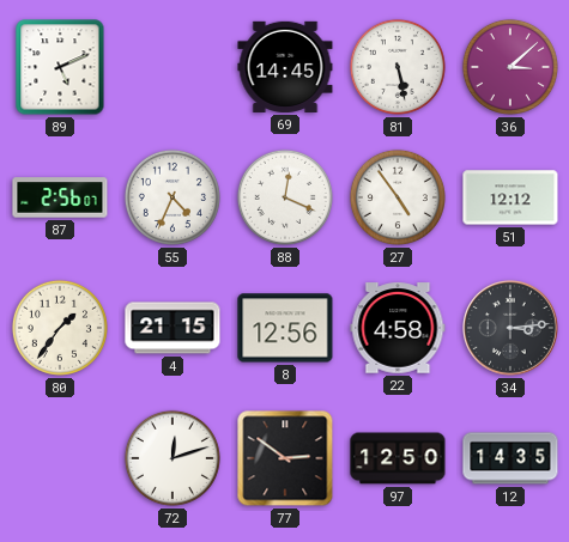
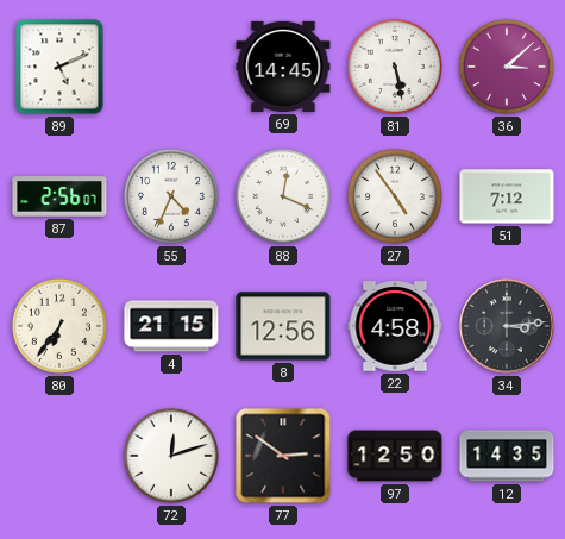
51: 12:12 -> 7:12
80: 1:36 -> 6:36
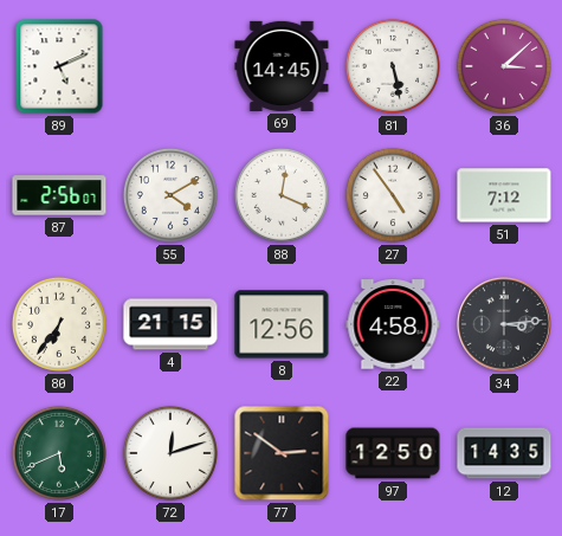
55: 4:34 -> 4:10
17: none -> 5:41
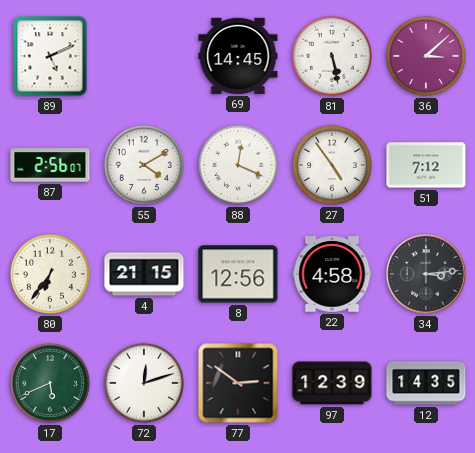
97: 12:50 -> 12:39
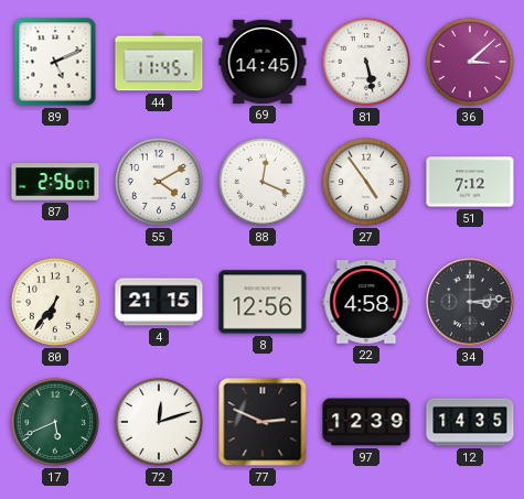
44: none -> 11:45
77: 2:51 -> 2:49
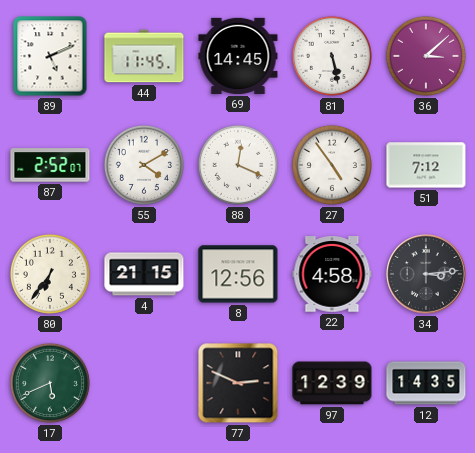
87: 2:56 -> 2:52
72: 12:12 -> none
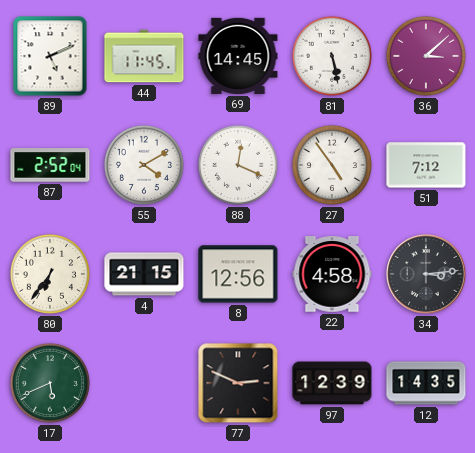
87: 2:52:07 -> 2:52:04
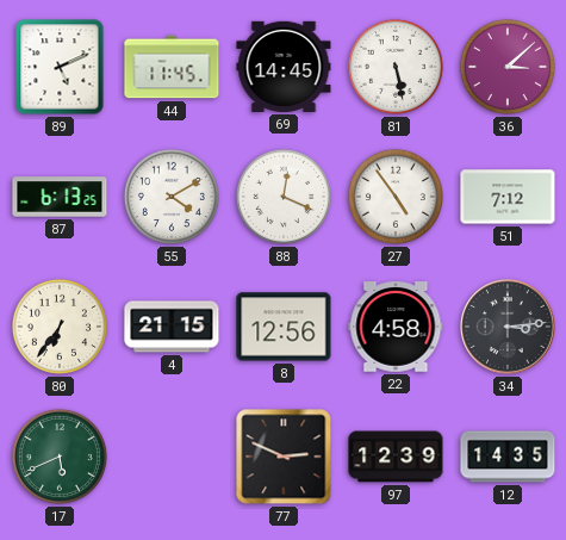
87: 2:52 -> 6:13
